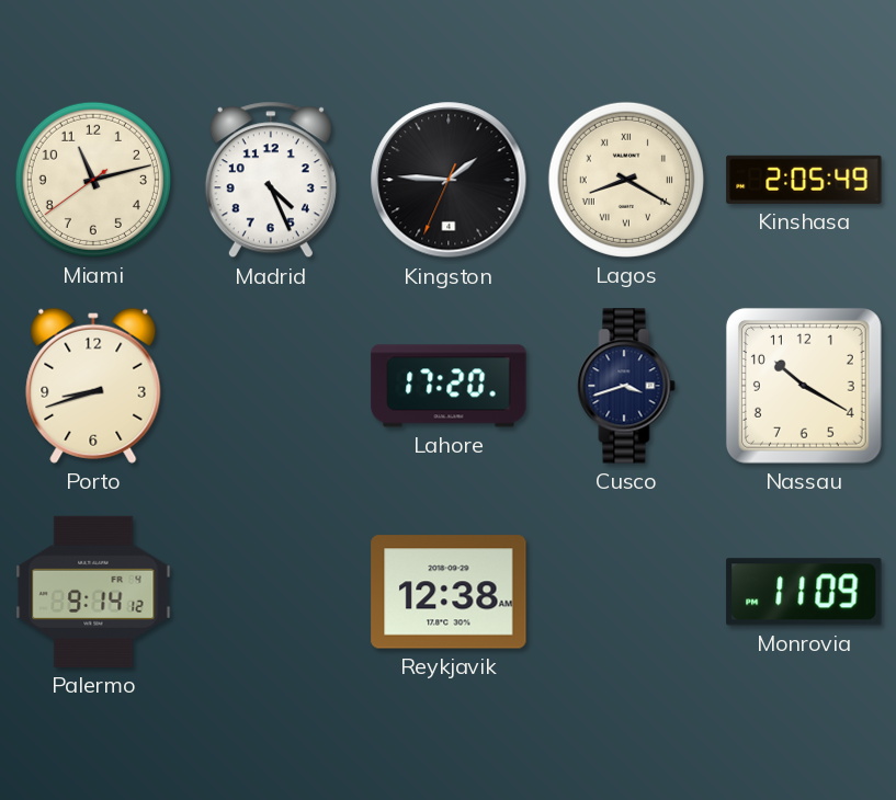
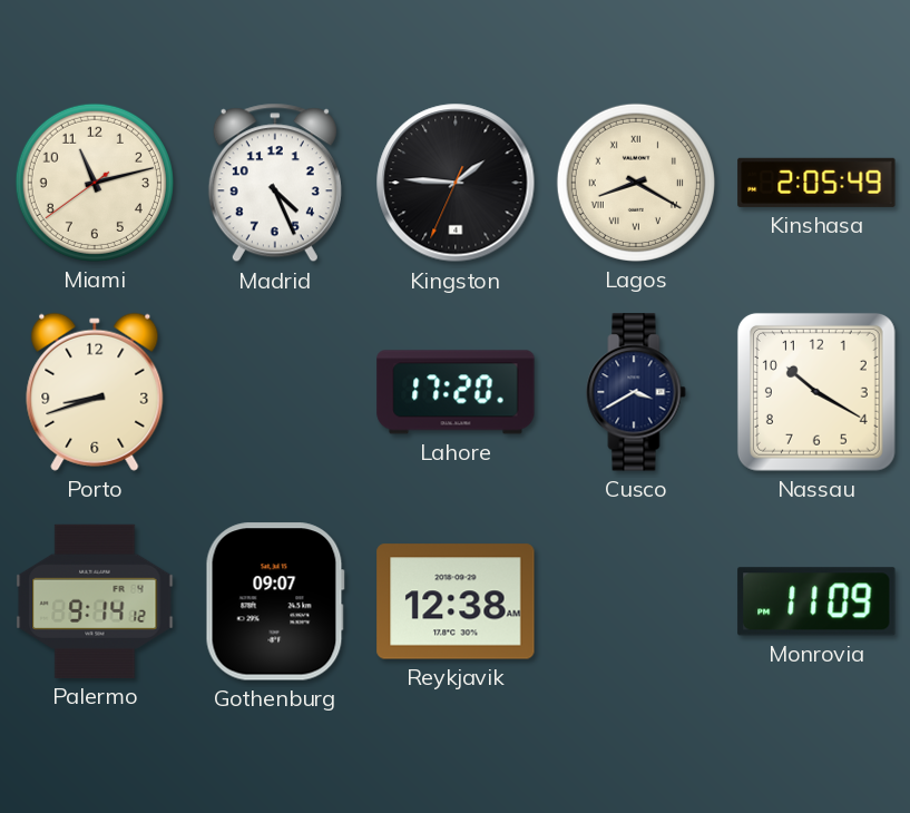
Cusco: 3:42 -> 3:40
Gothenburg: none -> 09:07
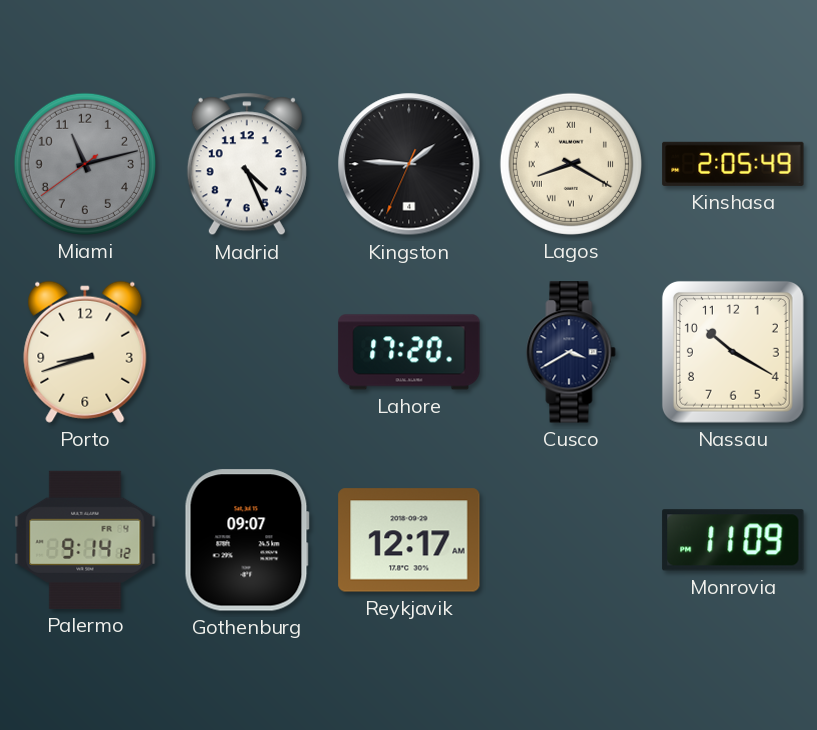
Miami dial: cream -> grey
Reykjavik: 12:38 -> 12:17
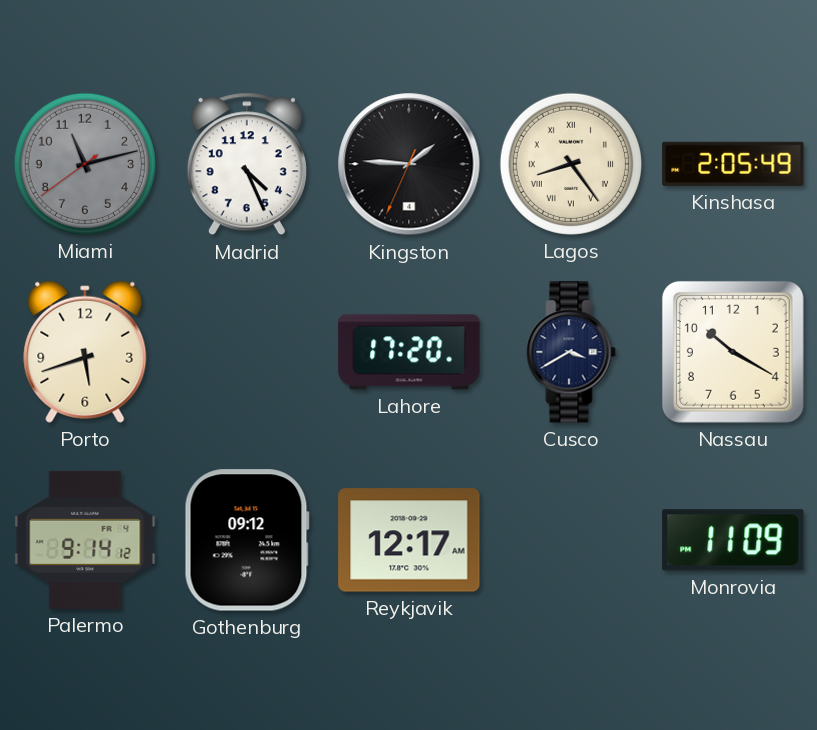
Lagos: 8:20 -> 8:24
Porto: 8:42 -> 5:42
Gothenburg: 09:07 -> 09:12
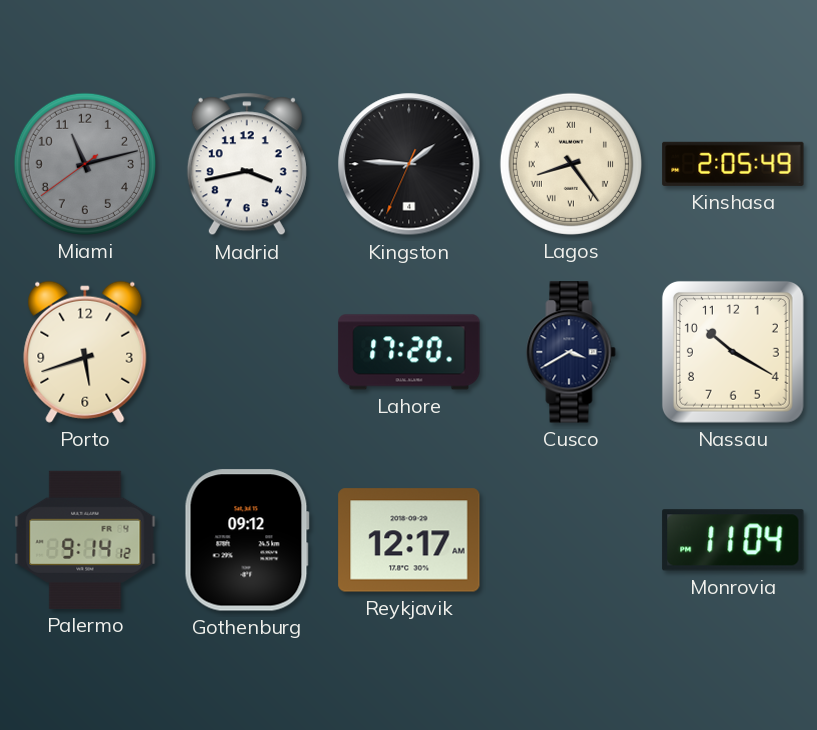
Madrid: 4:26 -> 3:43
Monrovia: 11:09 -> 11:04
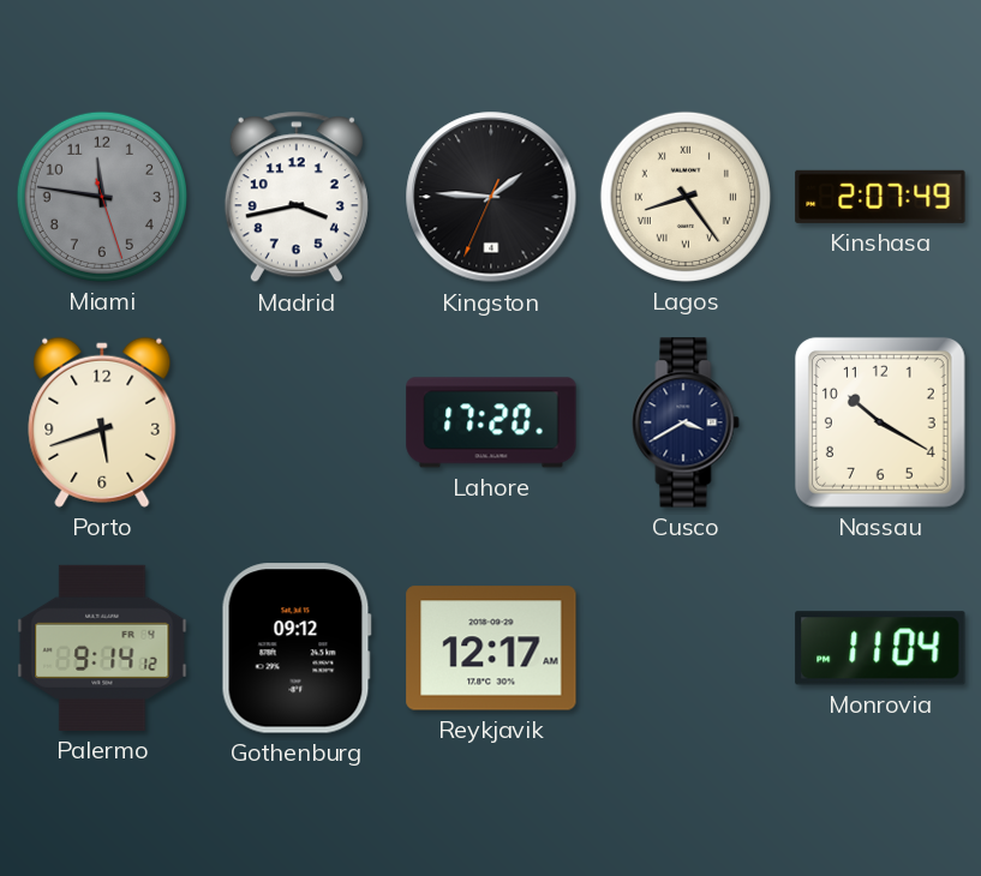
Miami: 11:12 -> 11:46
Kinshasa: 2:05 -> 2:07
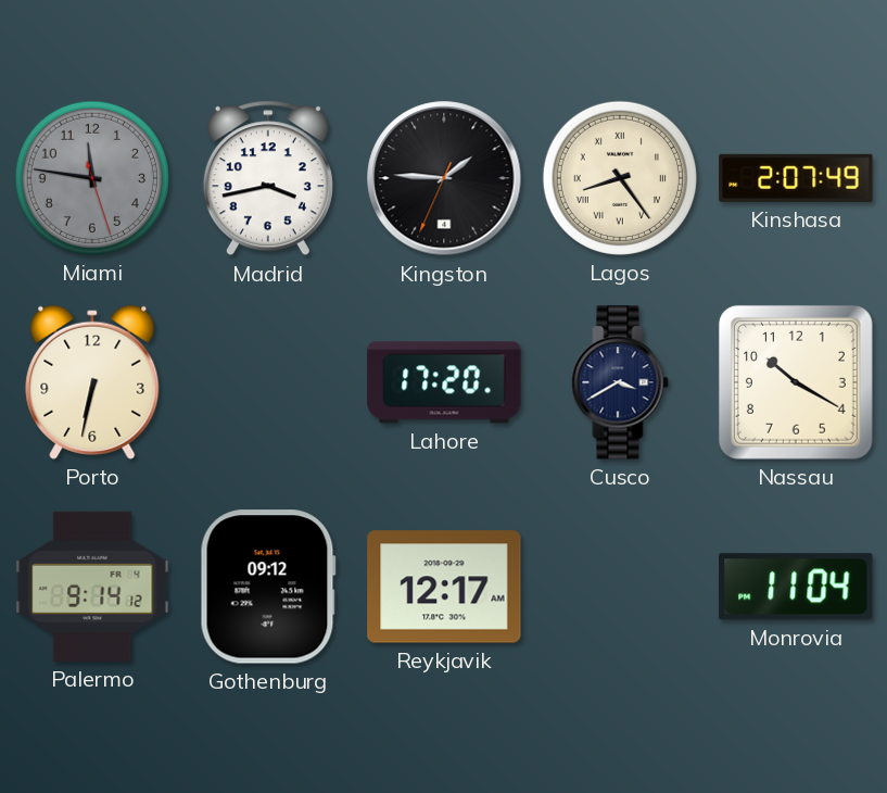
Porto: 5:42 -> 6:32
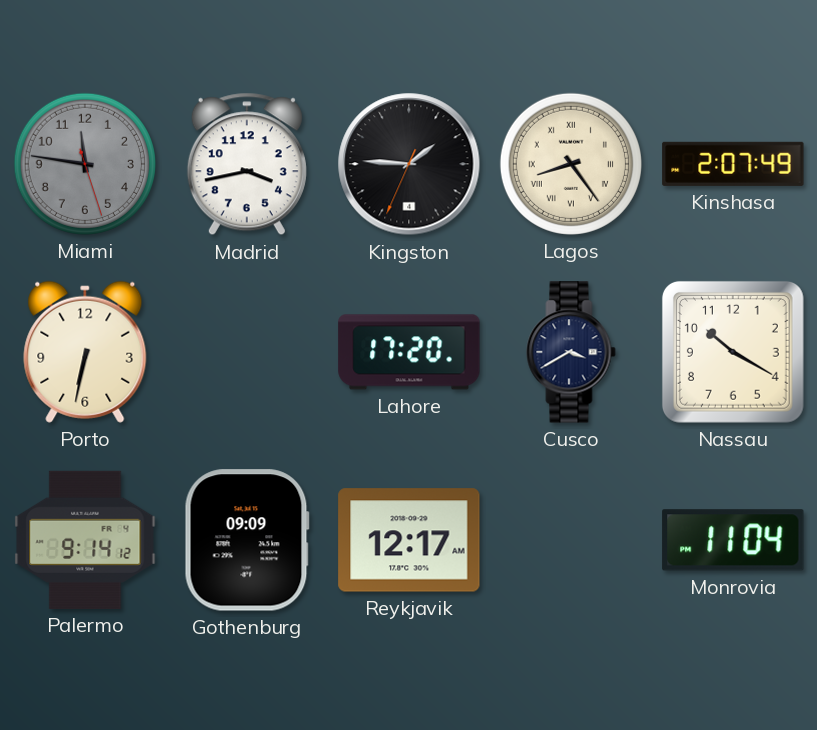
Gothenburg: 09:12 -> 09:09
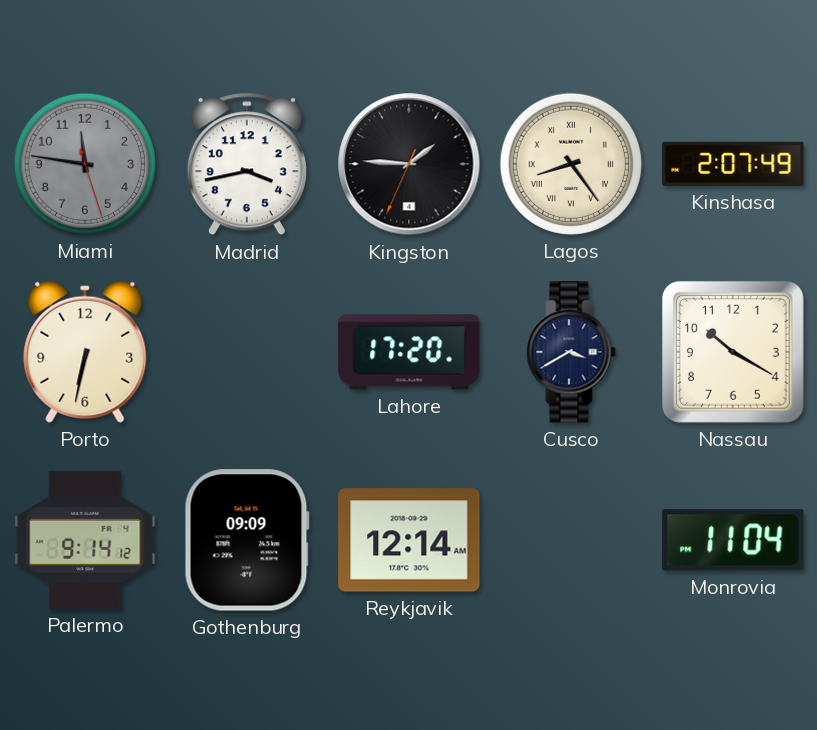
Reykjavik: 12:17 -> 12:14
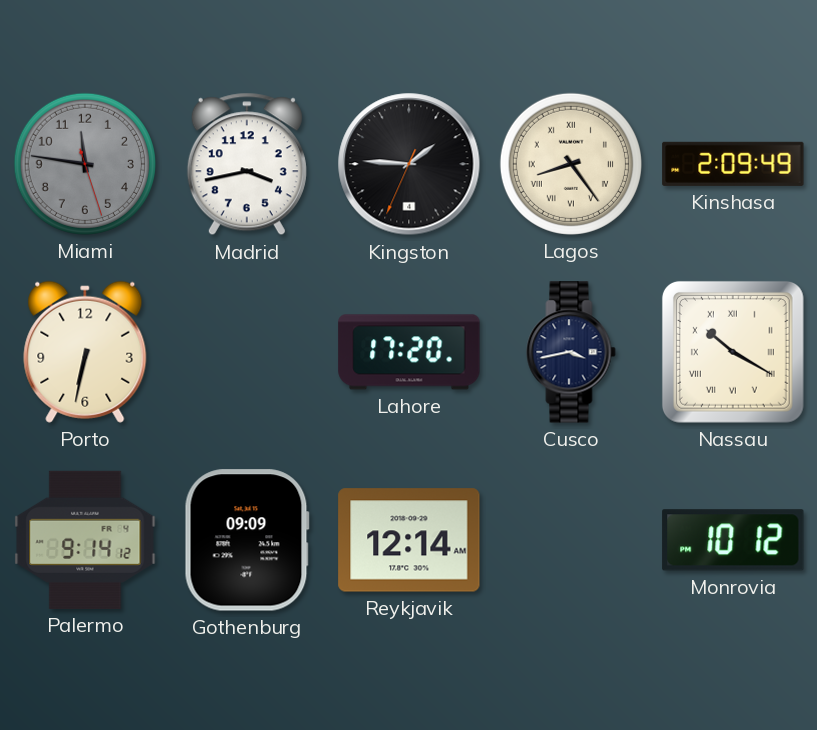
Kinshasa: 2:07 -> 2:09
Cusco: 3:40 -> 3:43
Nassau numerals: Arabic -> Roman
Monrovia: 11:04 -> 10:12
